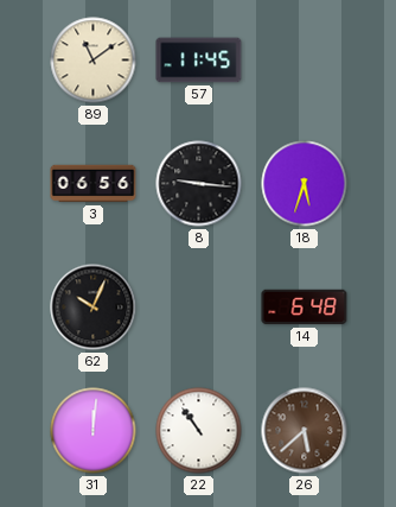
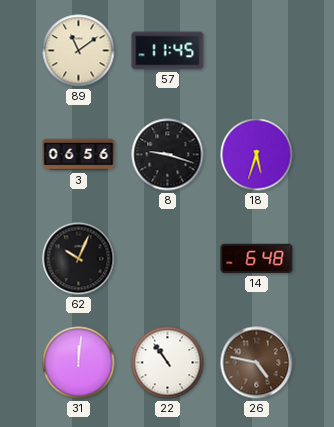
8: 9:16 -> 9:18
26: 5:38 -> 4:47
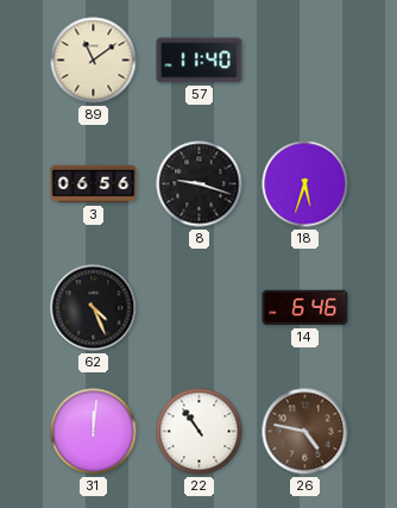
57: 11:45 -> 11:40
62: 10:04 -> 4:26
14: 6:48 -> 6:46
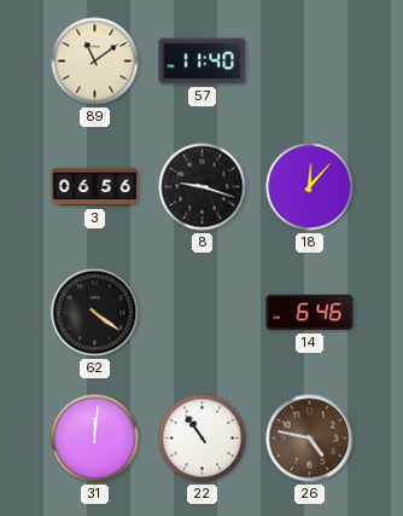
18: 5:33 -> 12:07
62: 4:26 -> 4:21
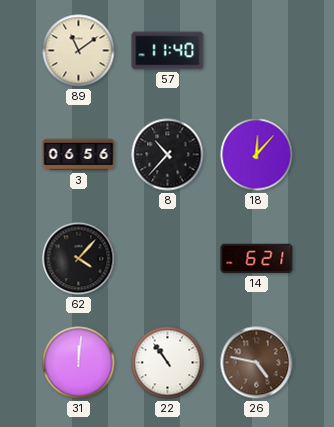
8: 9:18 -> 10:37
62: 4:21 -> 4:07
14: 6:46 -> 6:21
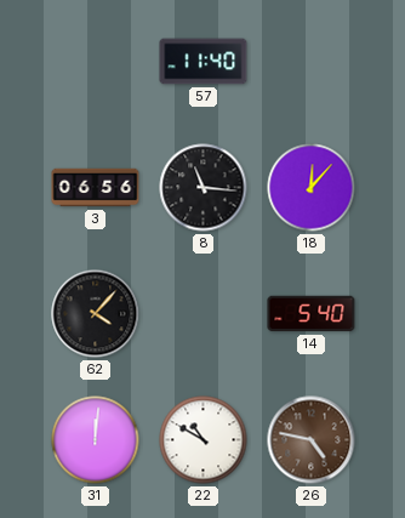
89: 11:09 -> none
8: 10:37 -> 11:16
14: 6:21 -> 5:40
22: 10:54 -> 10:50
